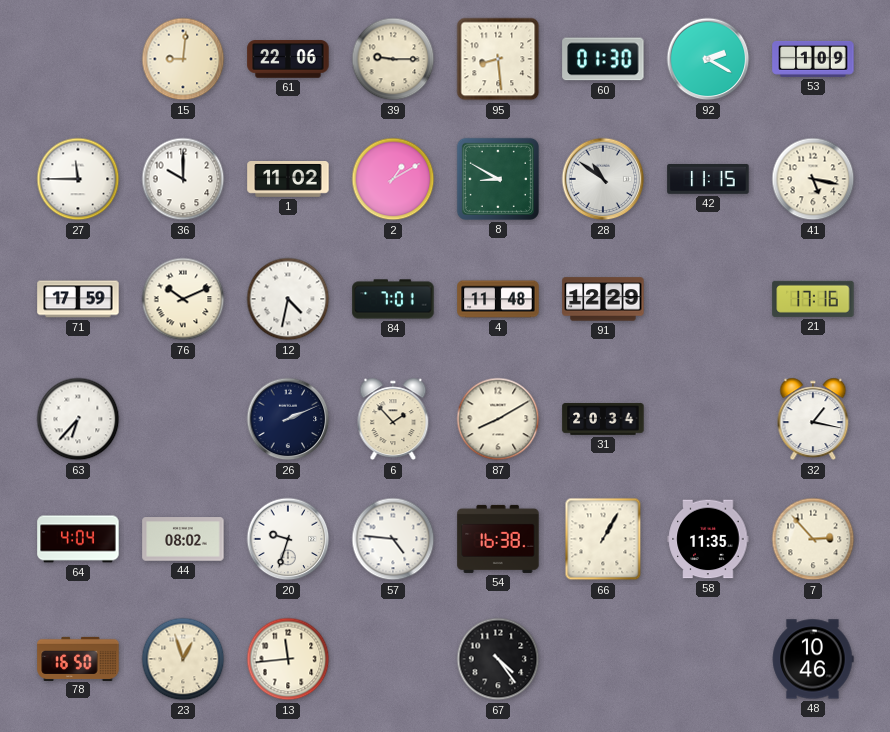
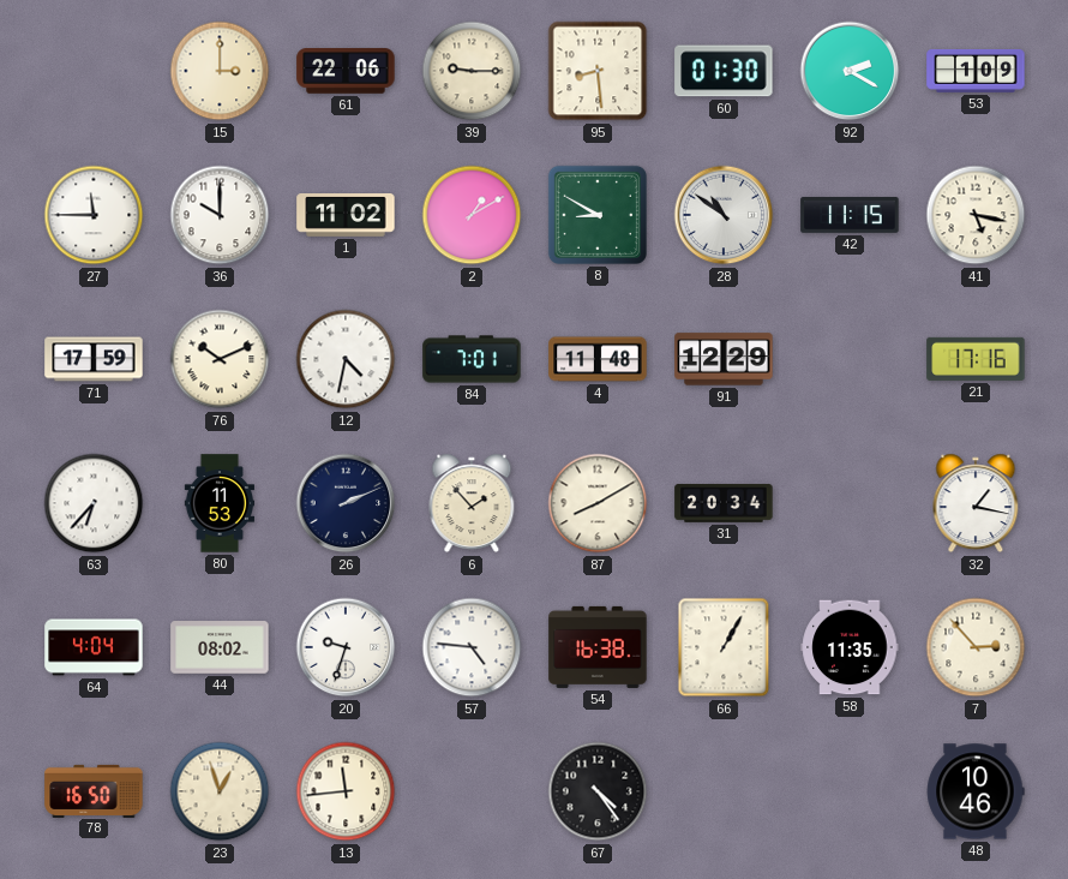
15: 9:01 -> 3:00
80: none -> 11:53
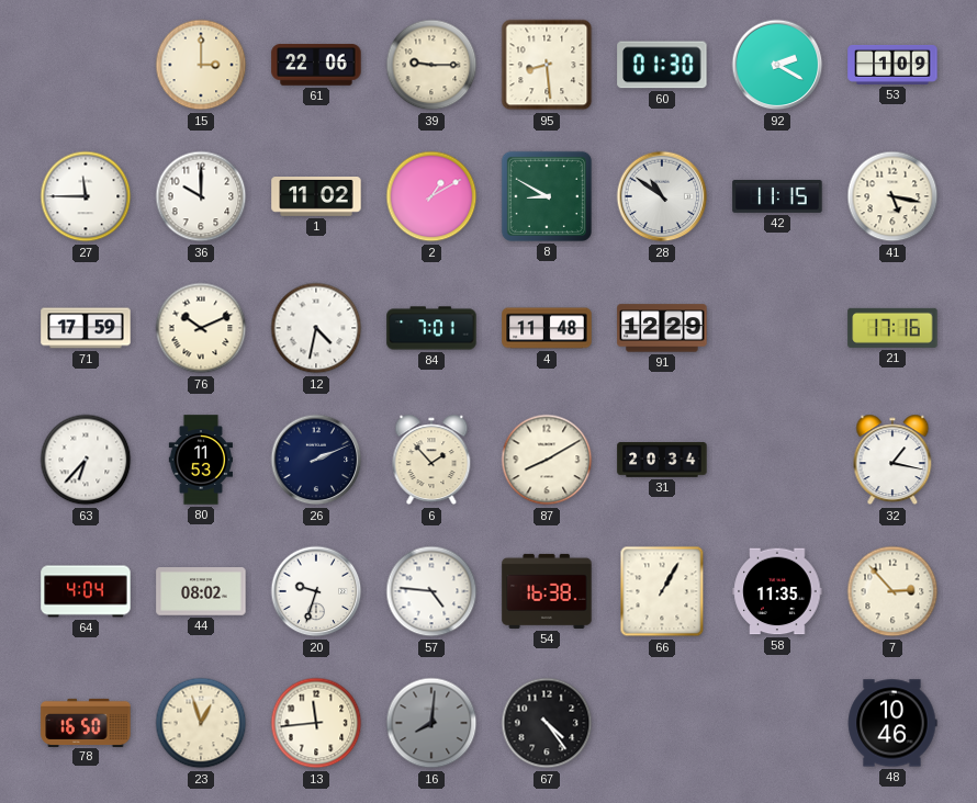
16: none -> 8:01
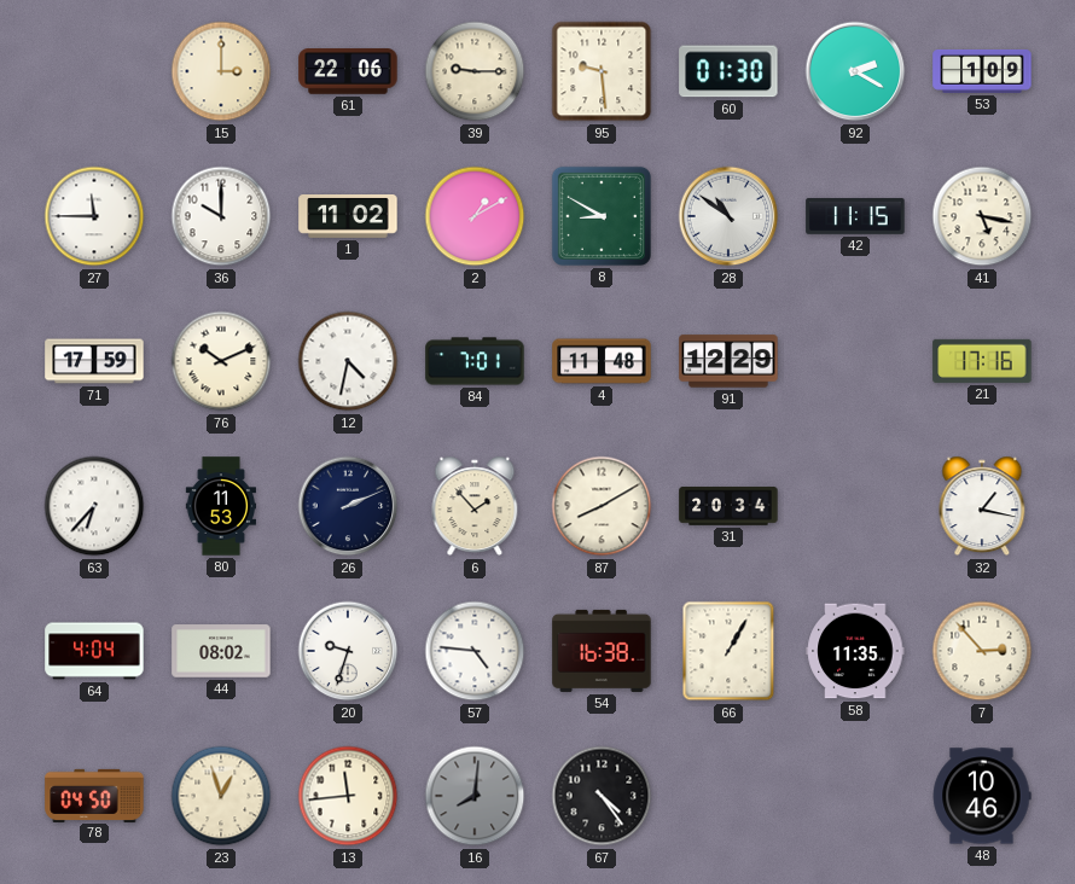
95: 8:29 -> 9:29
78: 16:50 -> 04:50
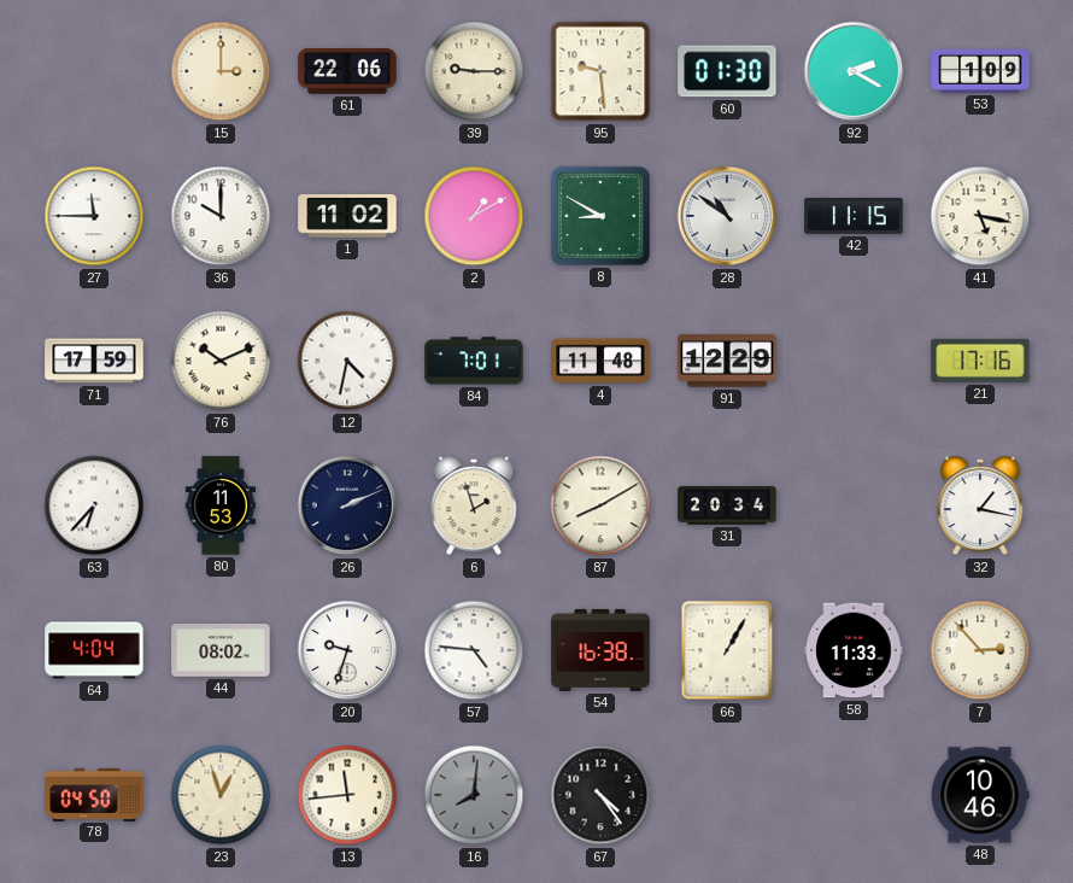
6: 1:53 -> 1:57
58: 11:35 -> 11:33
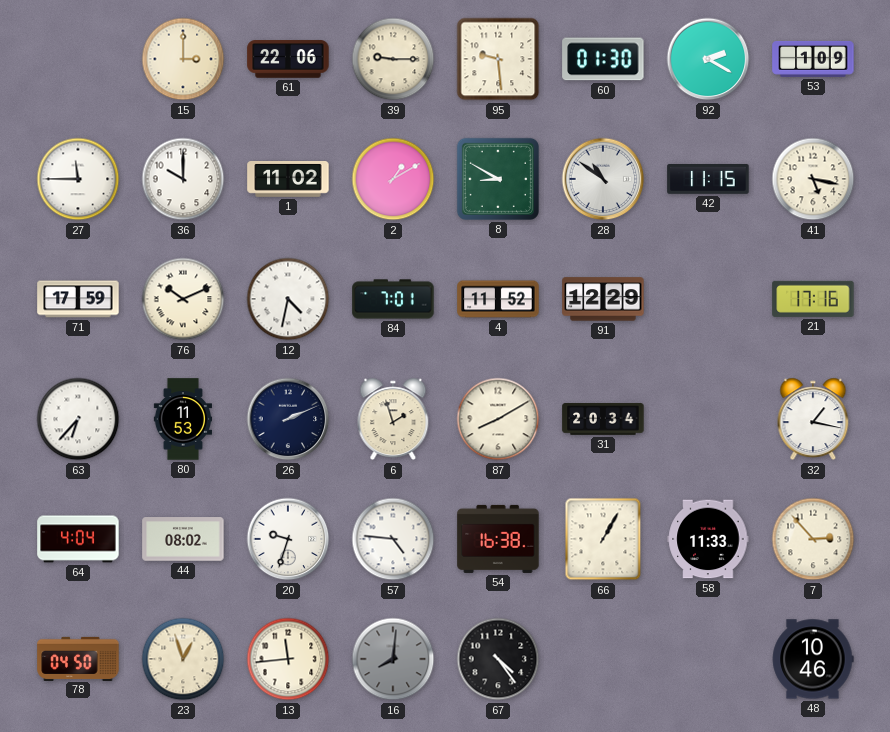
4: 11:48 -> 11:52
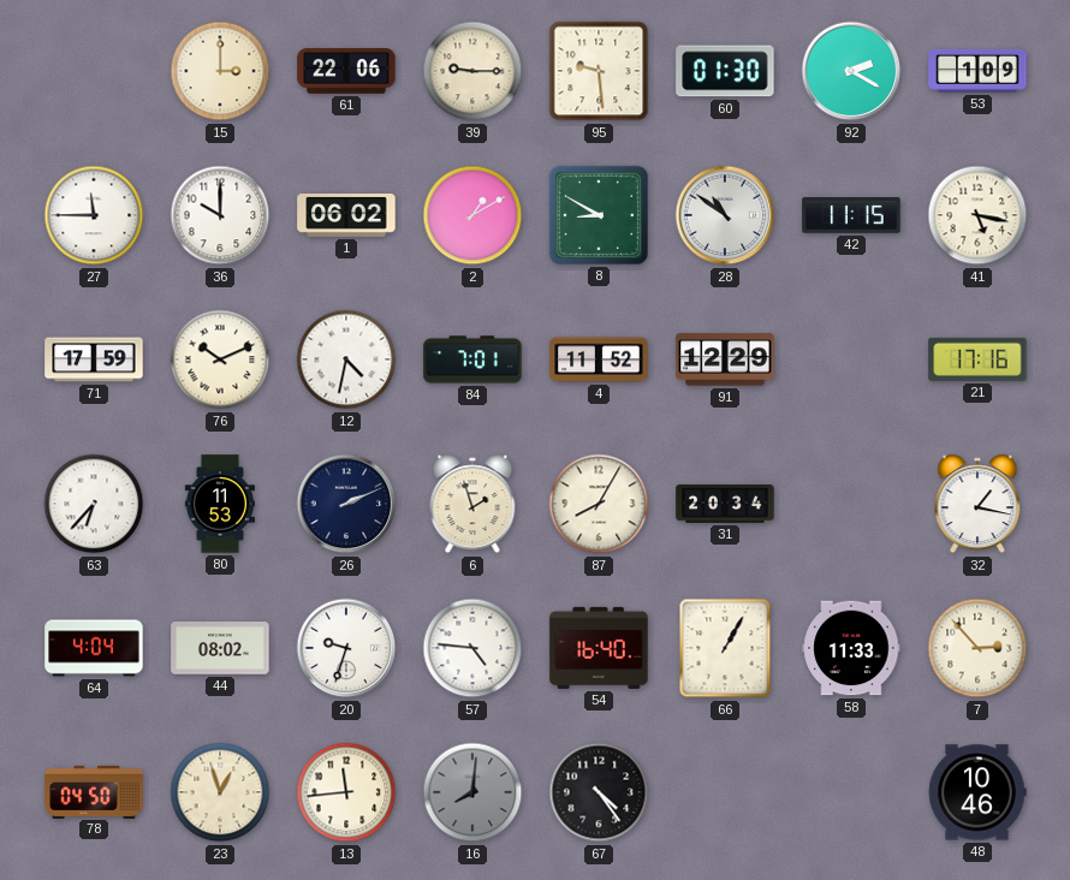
1: 11:02 -> 06:02
87: 8:10 -> 8:05
54: 16:38 -> 16:40
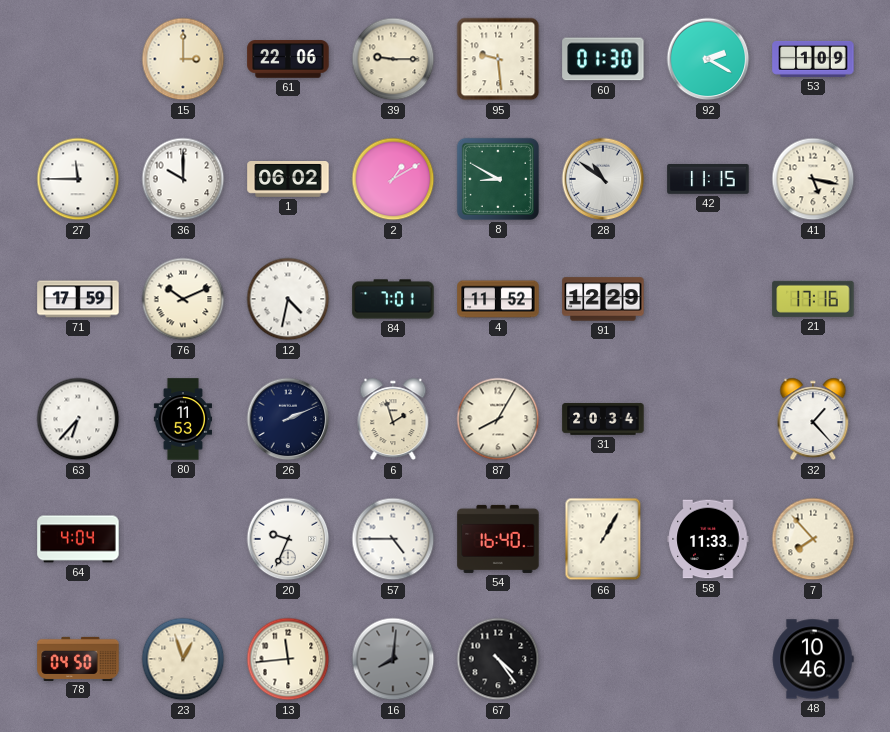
32: 1:17 -> 1:23
44: 08:02 -> none
20: 9:33 -> 9:34
57: 4:46 -> 4:45
7: 2:53 -> 7:53
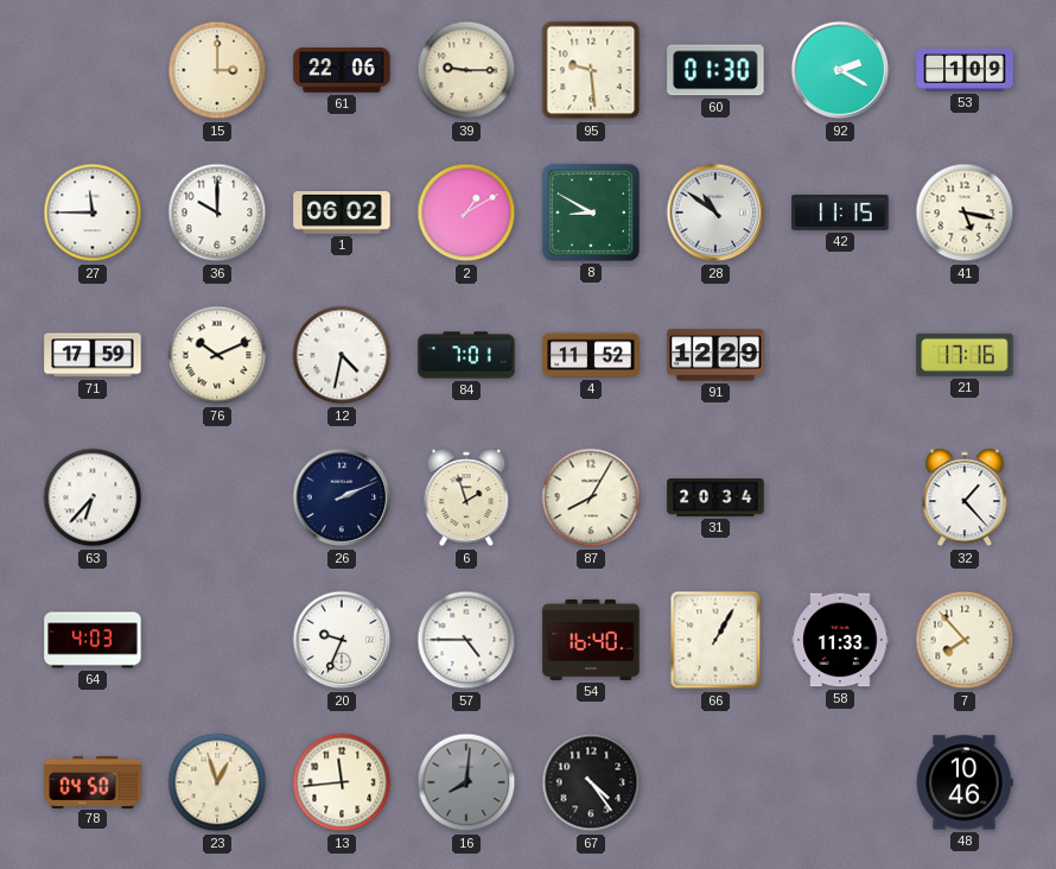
80: 11:53 -> none
64: 4:04 -> 4:03
